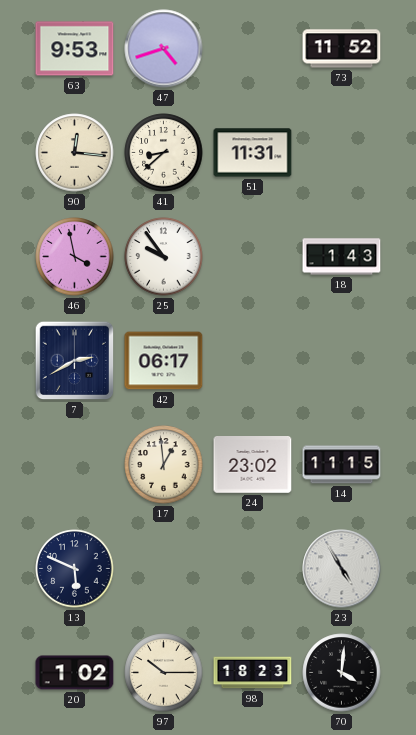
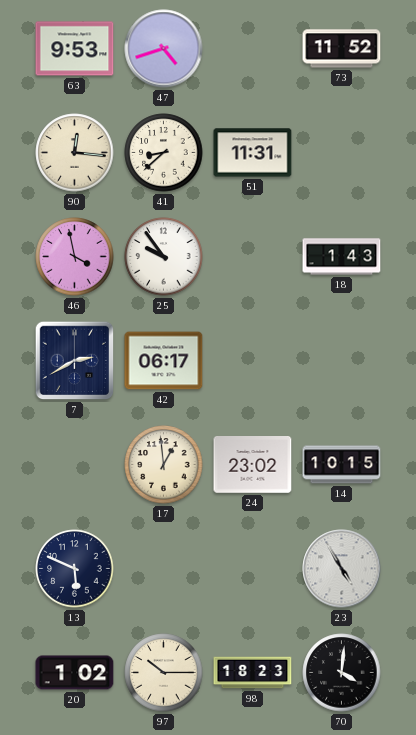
14: 11:15 -> 10:15
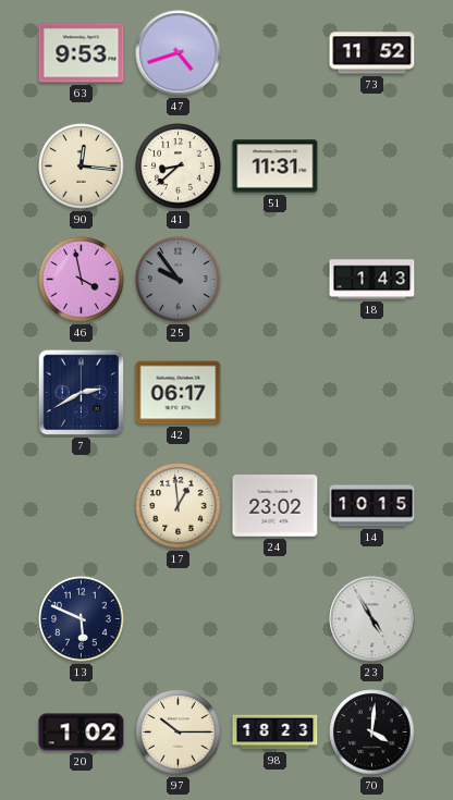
25 dial: white -> grey
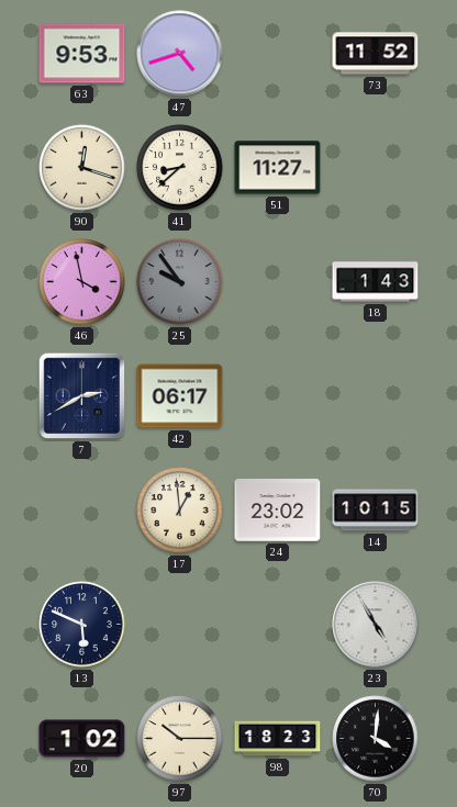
90: 12:16 -> 12:18
51: 11:31 -> 11:27
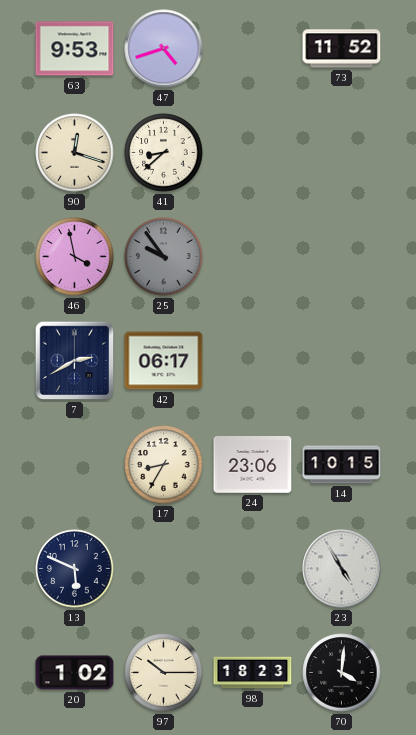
51: 11:27 -> none
18: 1:43 -> none
17: 12:59 -> 8:35
24: 23:02 -> 23:06
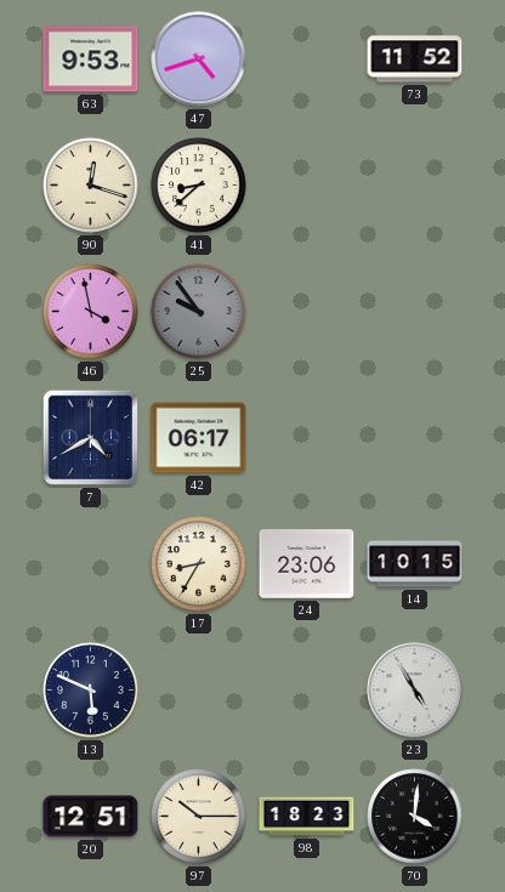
7: 2:40 -> 4:40
20: 1:02 -> 12:51
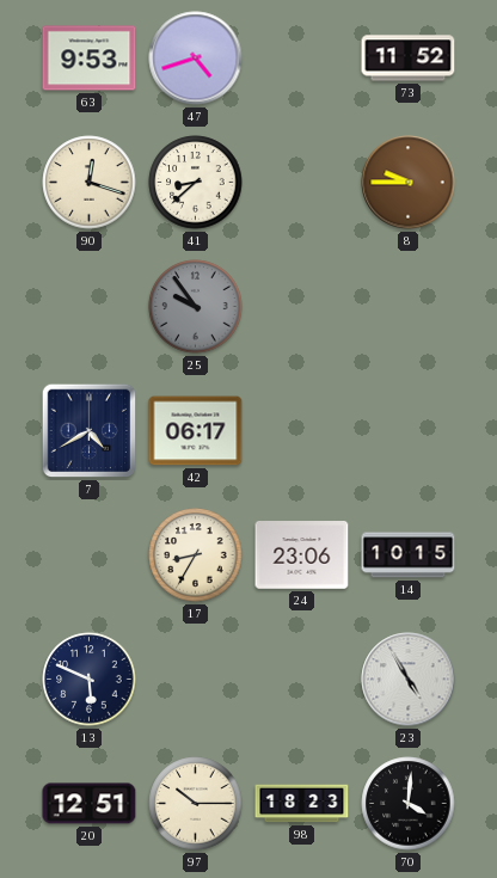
8: none -> 9:45
46: 3:58 -> none
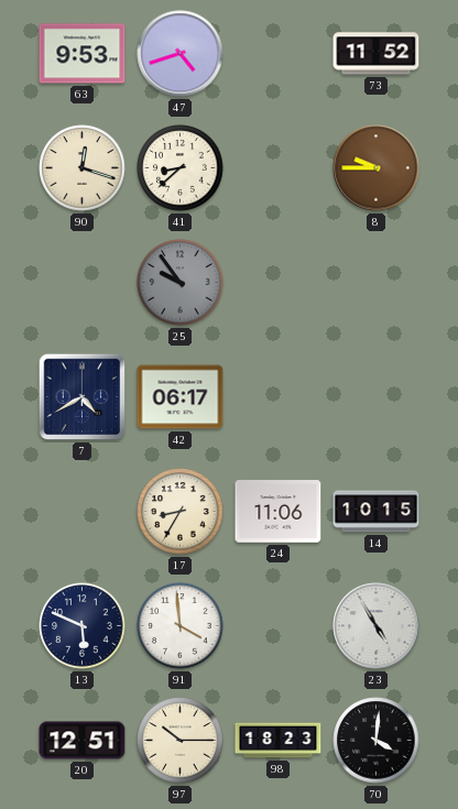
24: 23:06 -> 11:06
91: none -> 3:59
